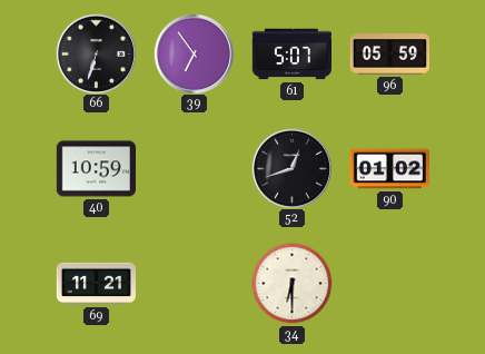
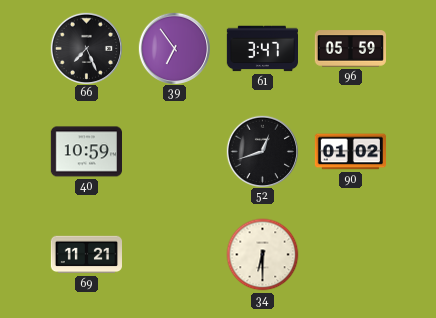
66: 6:33 -> 7:26
61: 5:07 -> 3:47
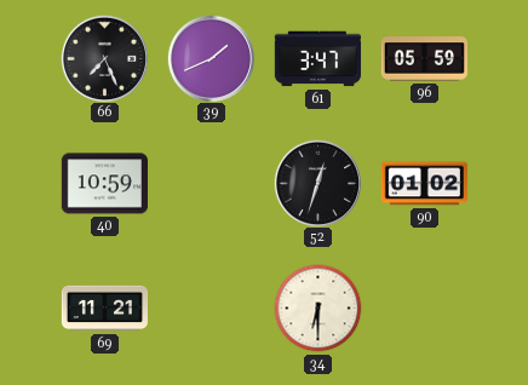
39: 6:54 -> 1:41
52: 12:42 -> 12:33
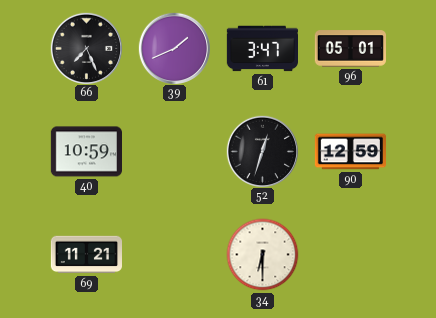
96: 05:59 -> 05:01
90: 01:02 -> 12:59
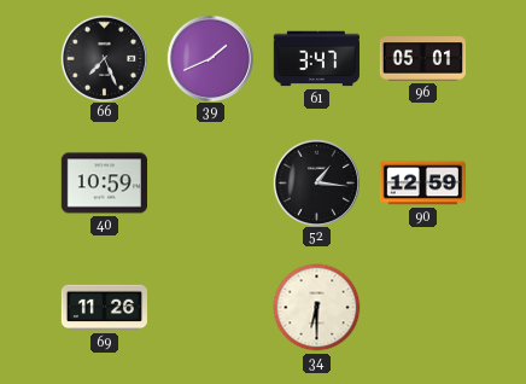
52: 12:33 -> 1:16
69: 11:21 -> 11:26
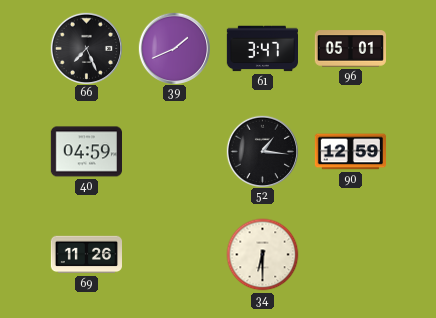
40: 10:59 -> 04:59
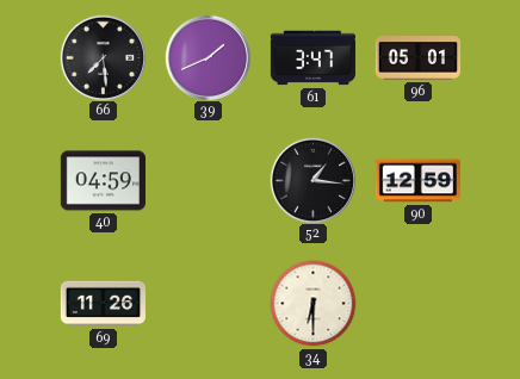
66: 7:26 -> 7:29
